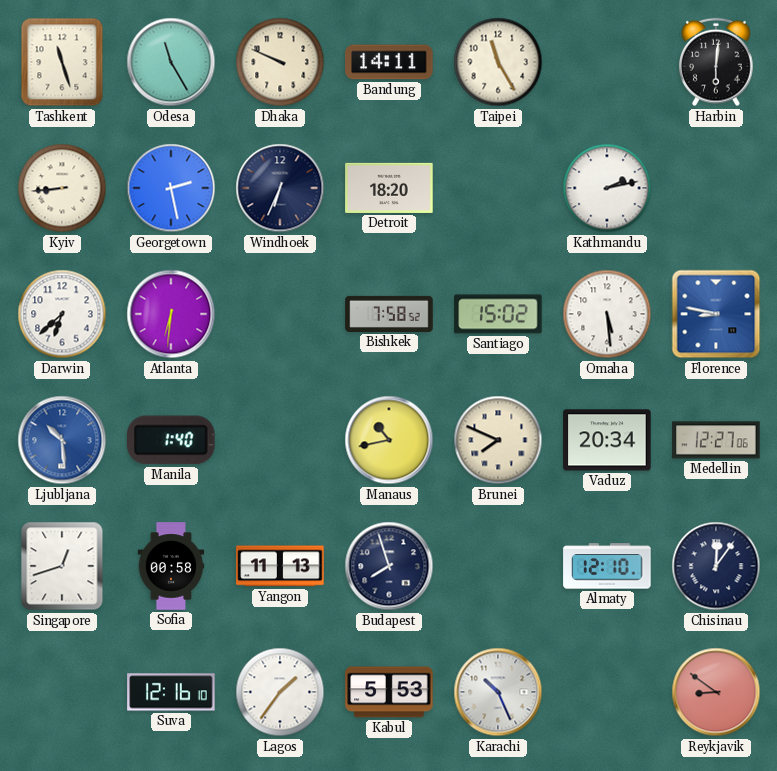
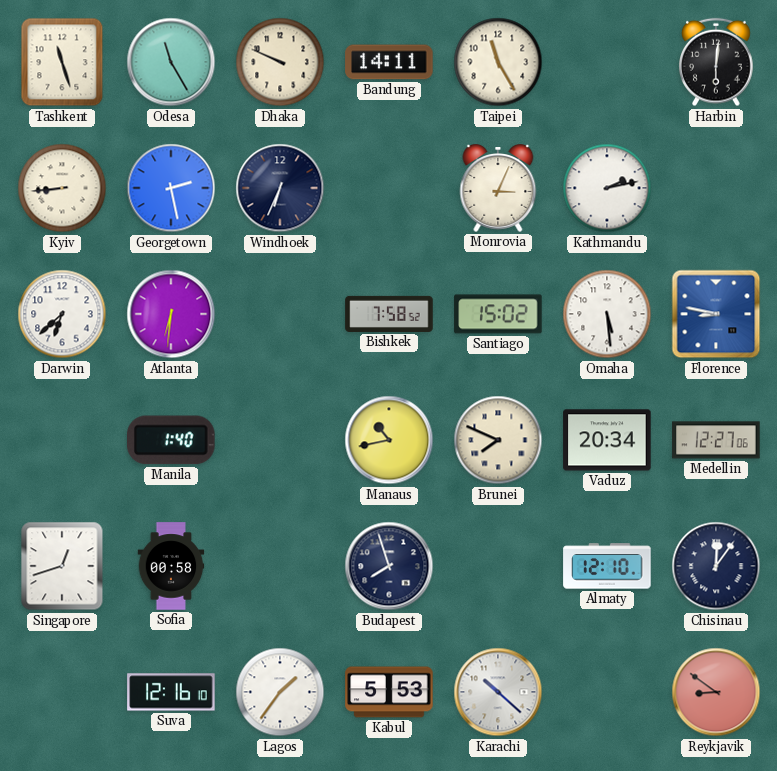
Detroit: 18:20 -> none
Monrovia: none -> 3:04
Ljubljana: 10:29 -> none
Yangon: 11:13 -> none
Karachi: 10:26 -> 10:22
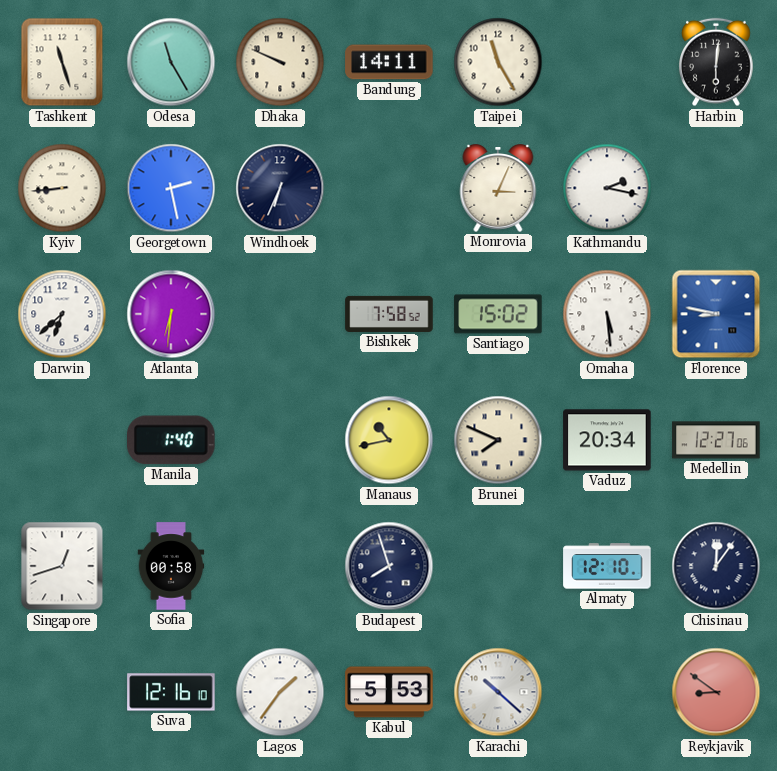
Kathmandu: 2:13 -> 2:17
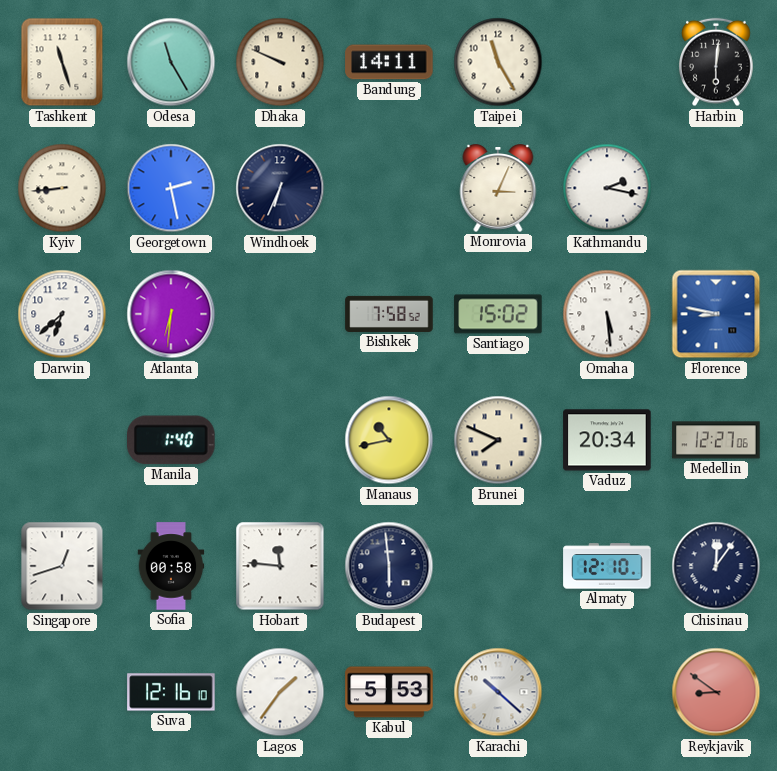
Hobart: none -> 11:46
Budapest: 7:57 -> 5:59
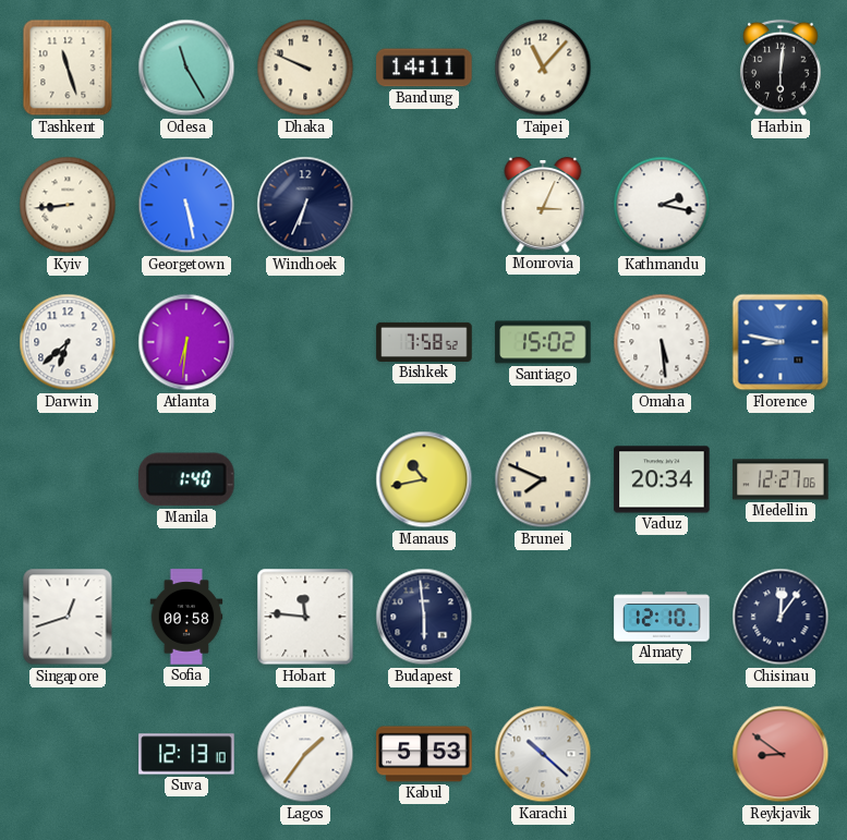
Taipei: 11:25 -> 11:07
Georgetown: 2:28 -> 5:28
Suva: 12:16 -> 12:13
